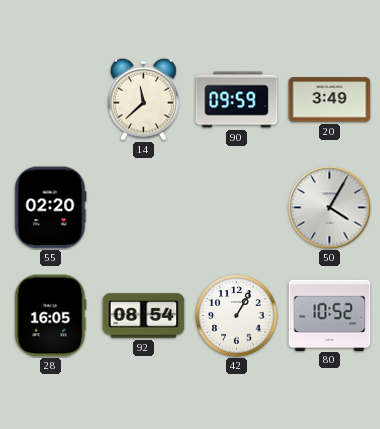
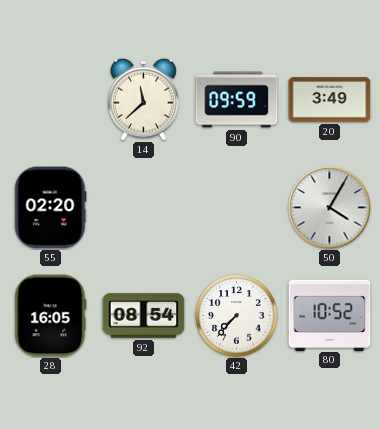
42: 1:05 -> 7:37
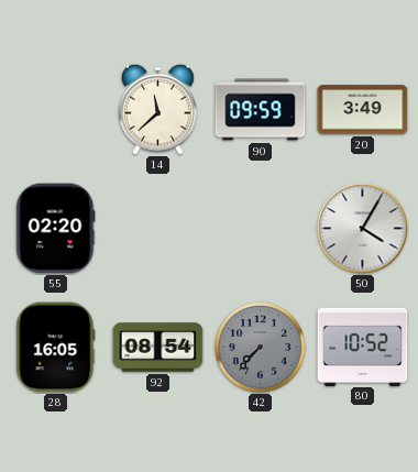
42 dial: white -> grey
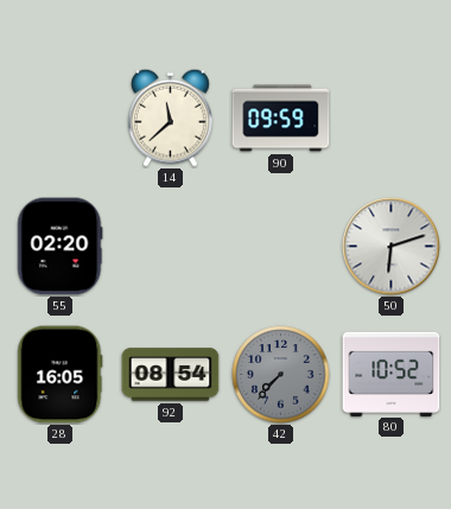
20: 3:49 -> none
50: 4:05 -> 6:12
